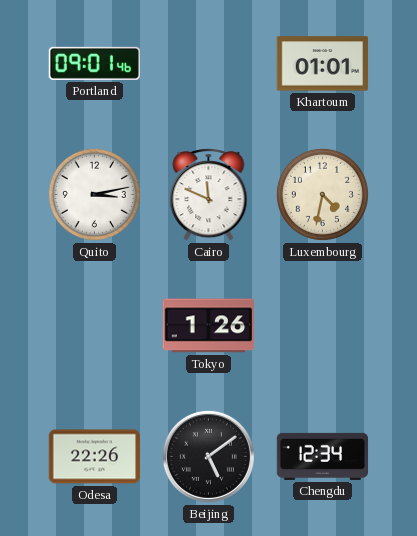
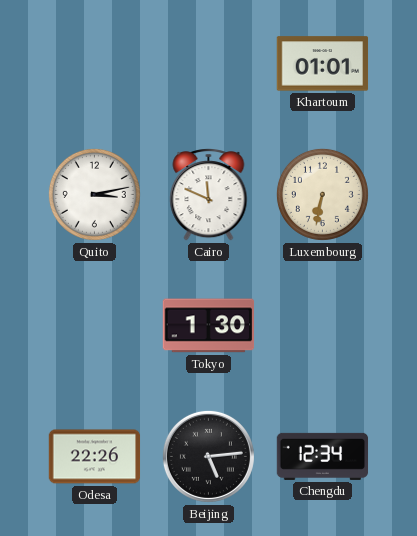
Portland: 09:01 -> none
Luxembourg: 4:32 -> 6:32
Tokyo: 1:26 -> 1:30
Beijing: 5:09 -> 5:14
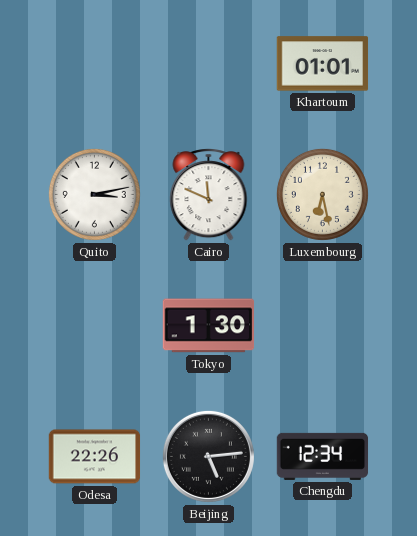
Luxembourg: 6:32 -> 6:28
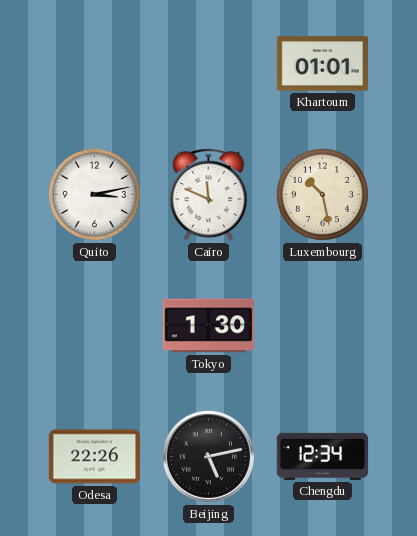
Luxembourg: 6:28 -> 10:28
Beijing: 5:14 -> 5:13
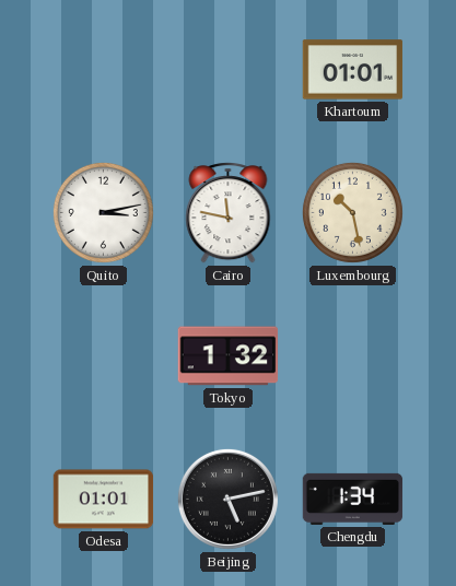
Cairo: 11:49 -> 11:47
Tokyo: 1:30 -> 1:32
Odesa: 22:26 -> 01:01
Chengdu: 12:34 -> 1:34
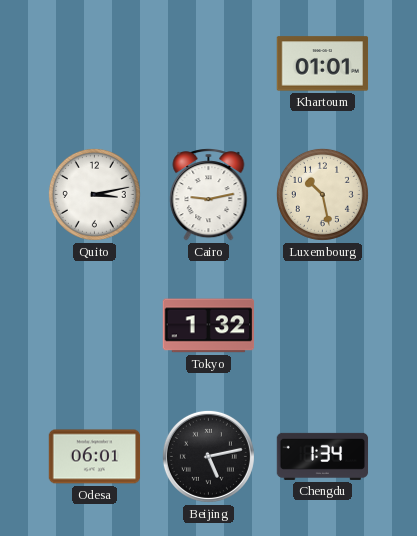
Cairo: 11:47 -> 9:13
Odesa: 01:01 -> 06:01
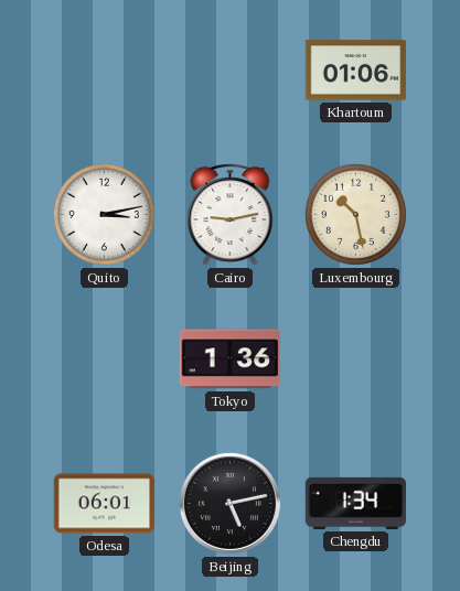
Khartoum: 01:01 -> 01:06
Tokyo: 1:32 -> 1:36
